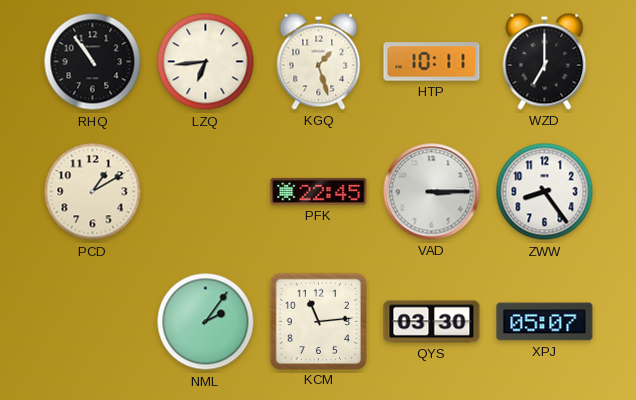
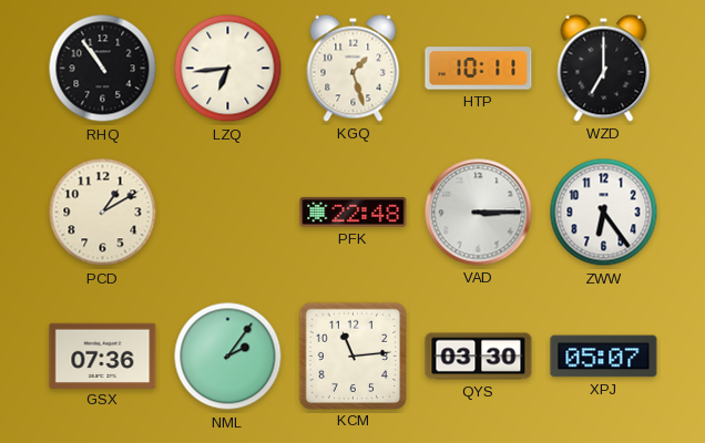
PFK: 22:45 -> 22:48
ZWW: 8:24 -> 6:24
GSX: none -> 07:36
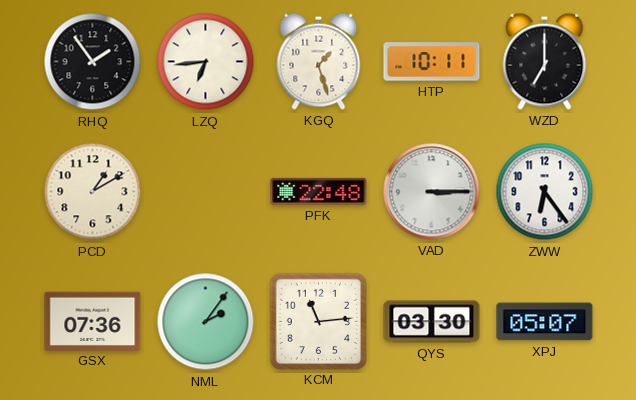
RHQ: 10:54 -> 1:54
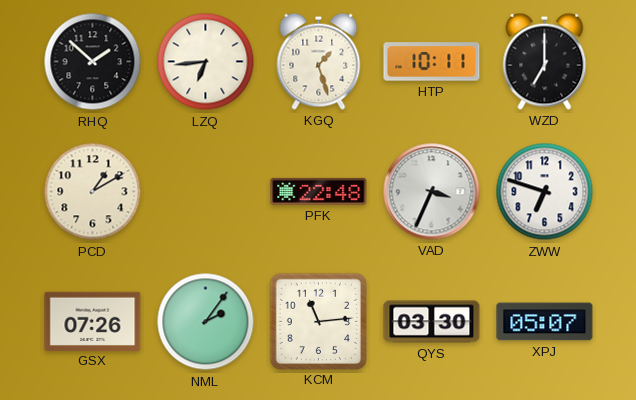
RHQ: 1:54 -> 1:52
VAD: 3:15 -> 3:34
ZWW: 6:24 -> 6:48
GSX: 07:36 -> 07:26
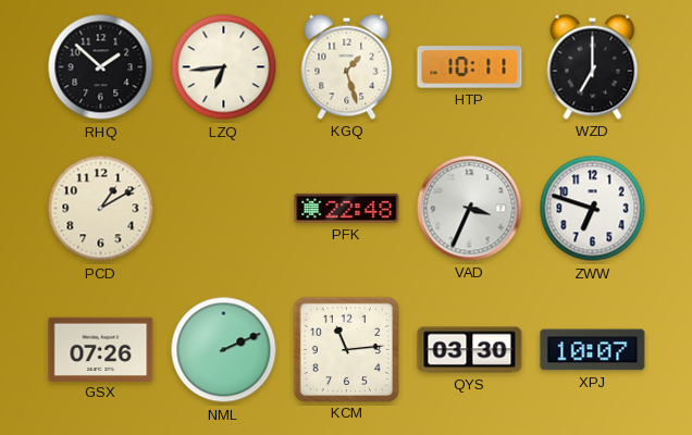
NML: 2:06 -> 2:11
XPJ: 05:07 -> 10:07
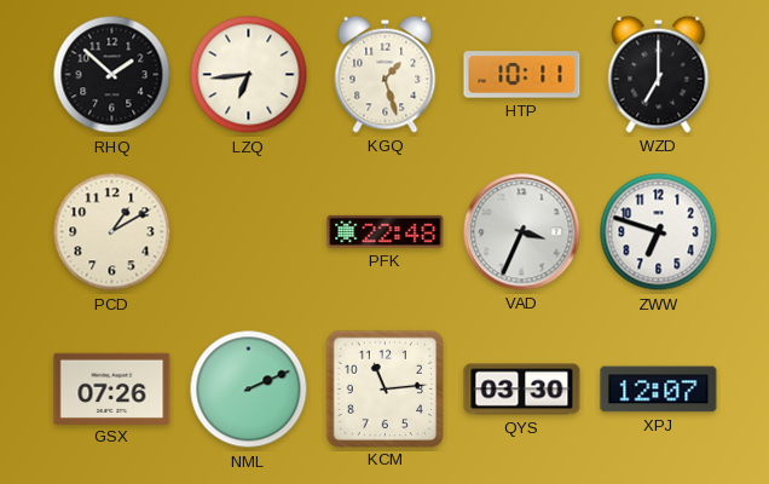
XPJ: 10:07 -> 12:07
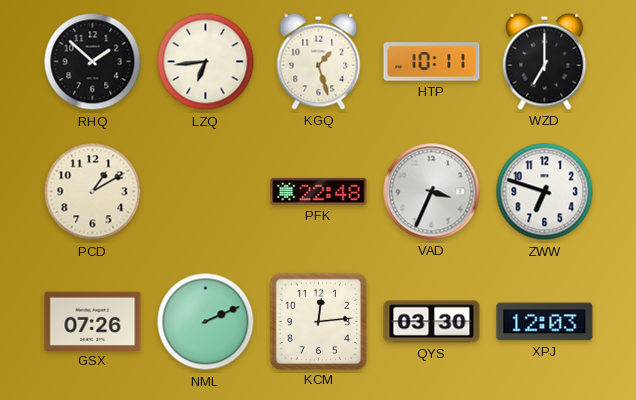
KCM: 11:14 -> 12:14
XPJ: 12:07 -> 12:03
